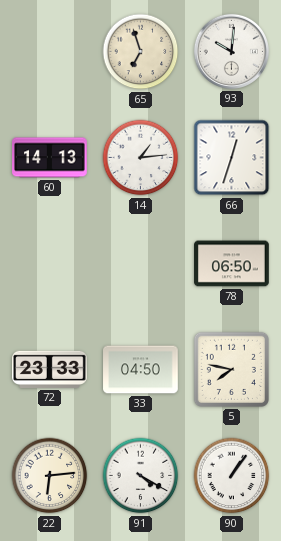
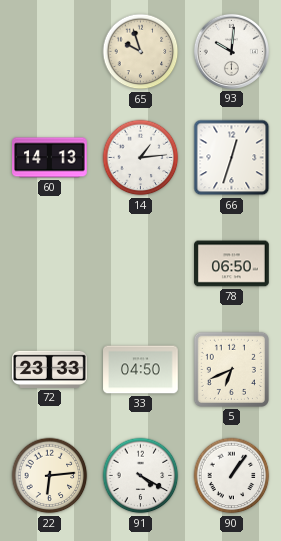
65: 6:57 -> 9:57
5: 7:47 -> 6:41
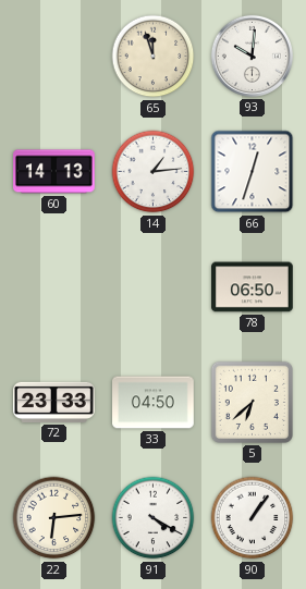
65: 9:57 -> 11:57
5: 6:41 -> 6:38
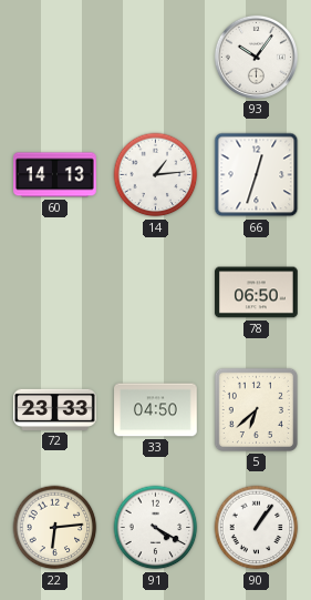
65: 11:57 -> none
93: 10:01 -> 10:06
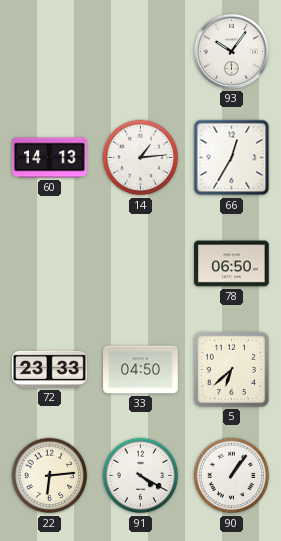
66: 12:33 -> 12:35
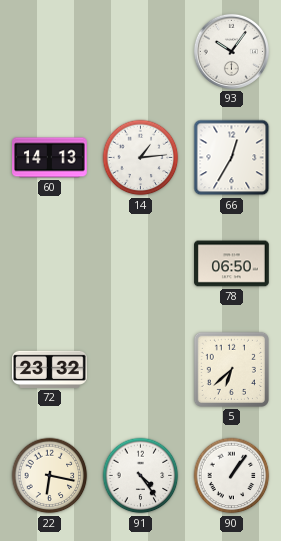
72: 23:33 -> 23:32
33: 04:50 -> none
22: 6:14 -> 6:17
91: 4:20 -> 4:24
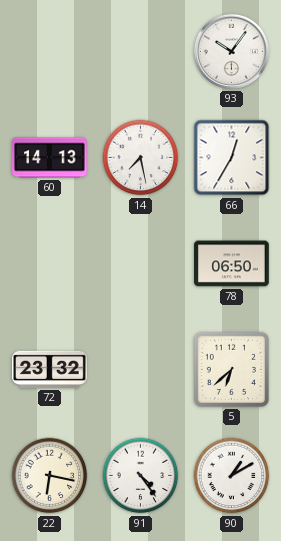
14: 1:14 -> 7:28
90: 1:06 -> 1:10
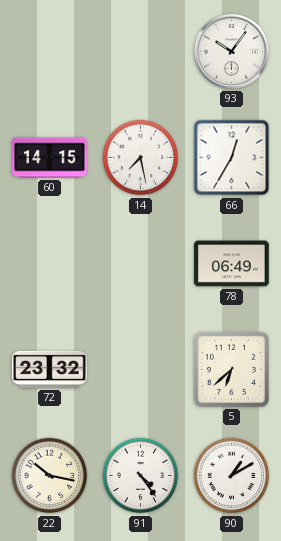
60: 14:13 -> 14:15
78: 06:50 -> 06:49
22: 6:17 -> 10:17
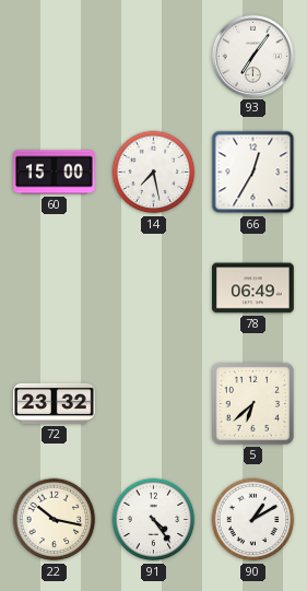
93: 10:06 -> 7:06
60: 14:15 -> 15:00
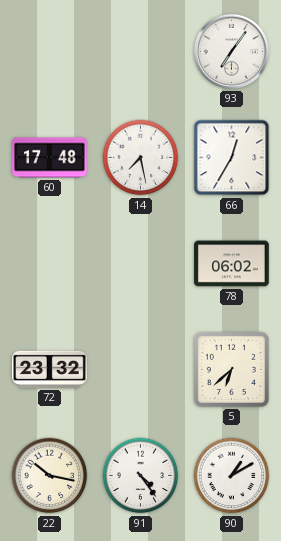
60: 15:00 -> 17:48
78: 06:49 -> 06:02
